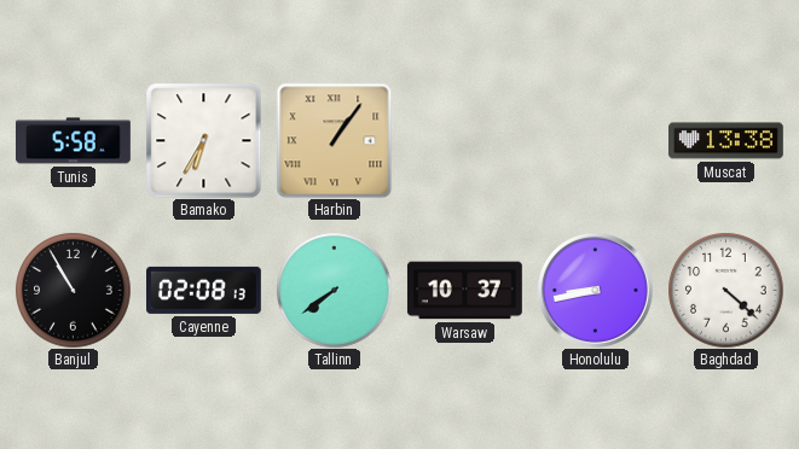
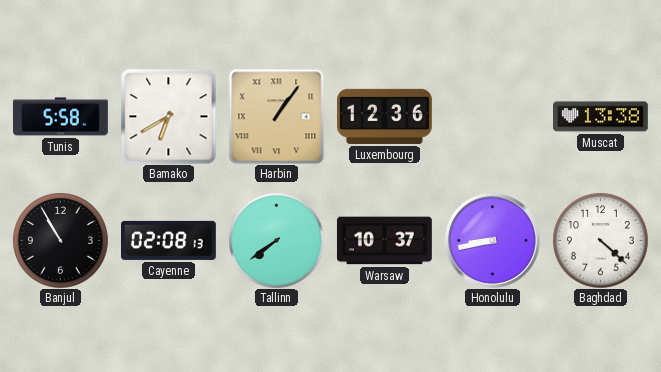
Bamako: 6:35 -> 6:40
Luxembourg: none -> 12:36
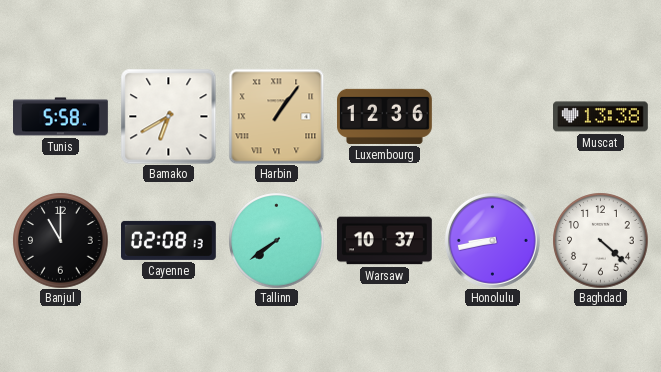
Banjul: 10:55 -> 11:00
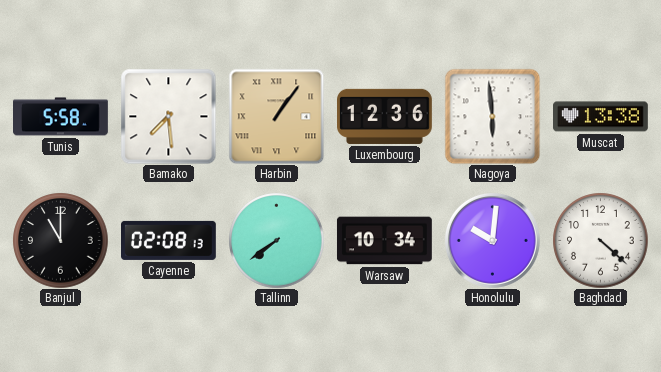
Bamako: 6:40 -> 7:29
Nagoya: none -> 5:59
Warsaw: 10:37 -> 10:34
Honolulu: 8:43 -> 10:01
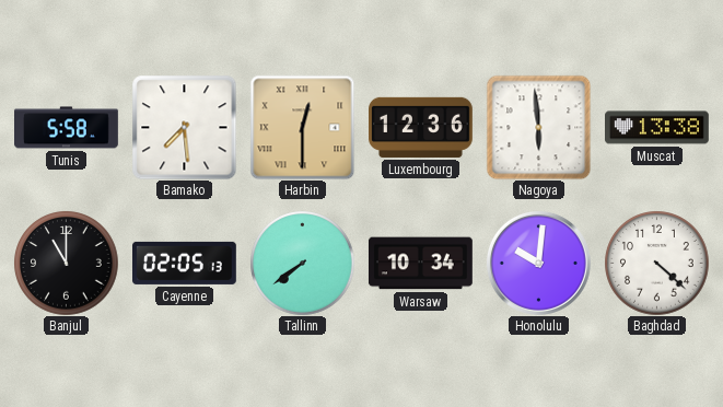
Harbin: 1:06 -> 12:30
Cayenne: 02:08 -> 02:05
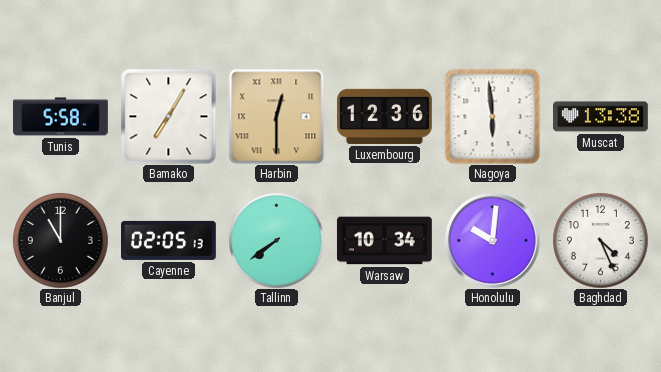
Bamako: 7:29 -> 7:05
Baghdad: 4:22 -> 4:26
